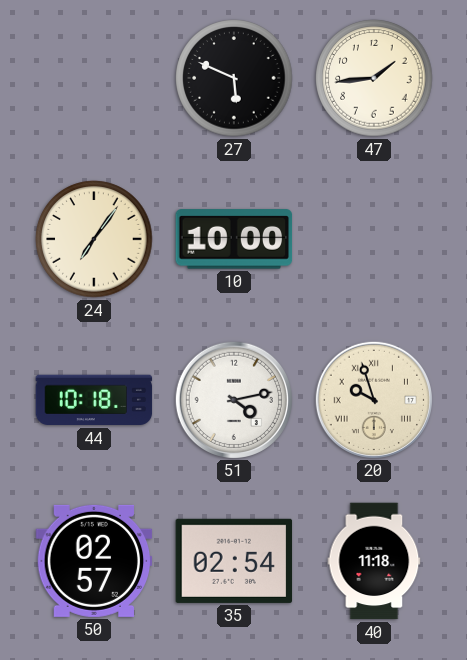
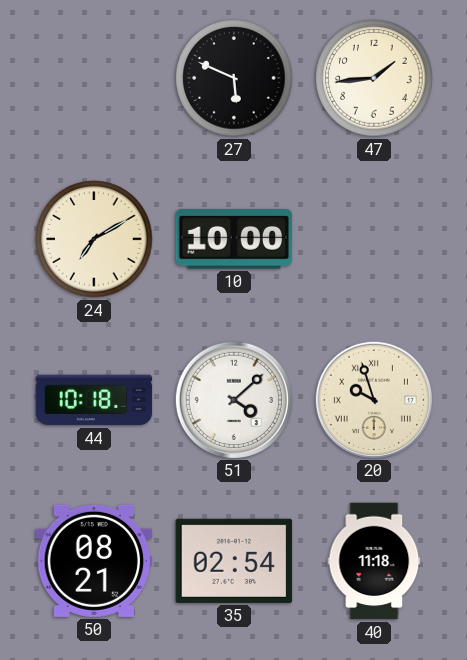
24: 7:06 -> 7:10
51: 4:13 -> 4:08
50: 02:57 -> 08:21
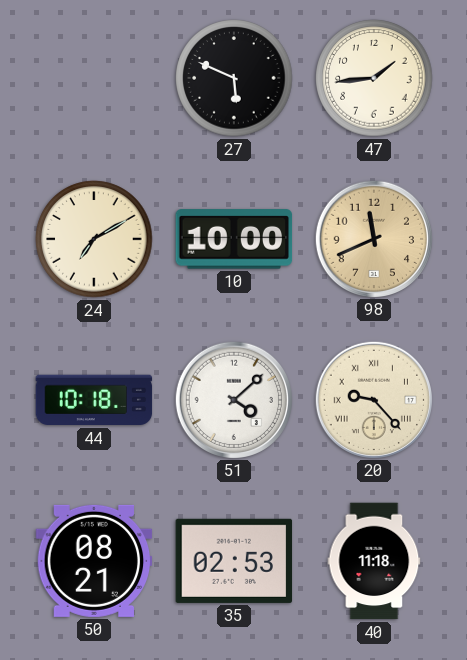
98: none -> 11:41
20: 9:57 -> 9:23
35: 02:54 -> 02:53
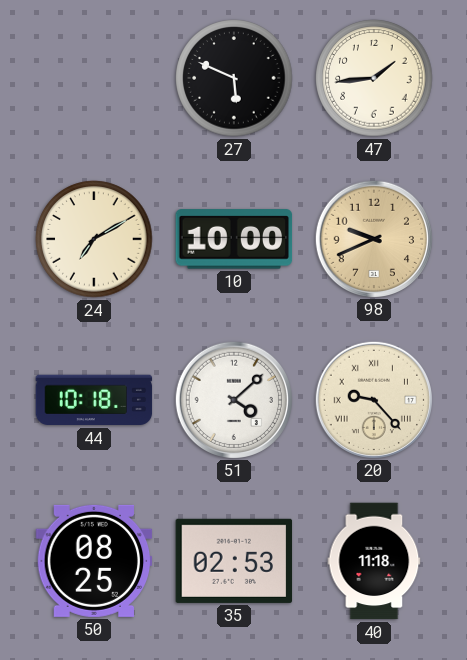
98: 11:41 -> 9:41
50: 08:21 -> 08:25
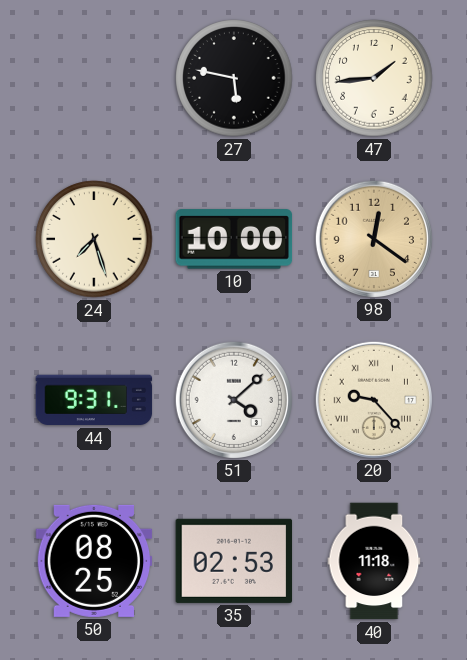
27: 5:49 -> 5:47
24: 7:10 -> 7:27
98: 9:41 -> 12:21
44: 10:18 -> 9:31
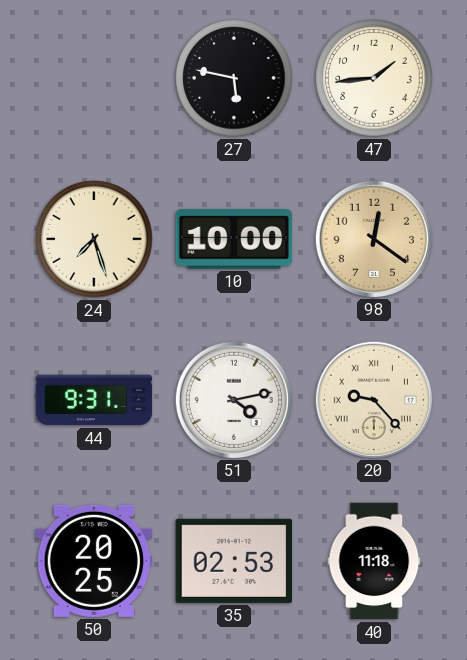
51: 4:08 -> 4:13
50: 08:25 -> 20:25
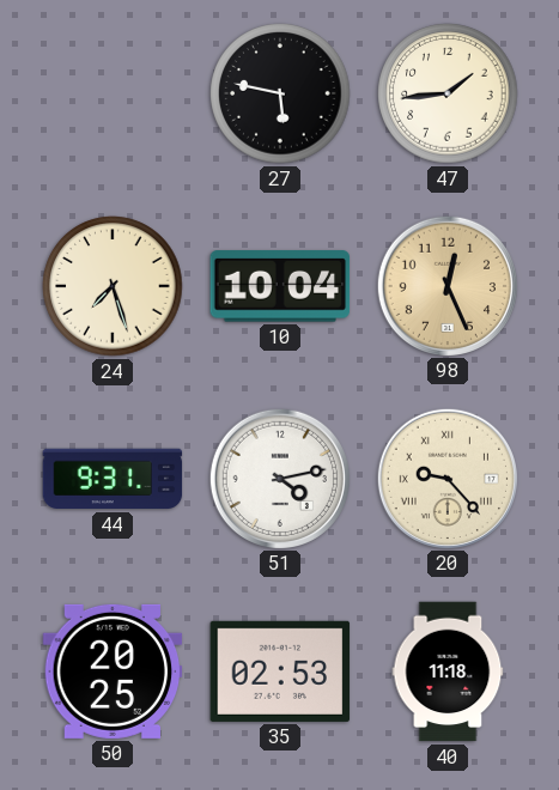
10: 10:00 -> 10:04
98: 12:21 -> 12:26
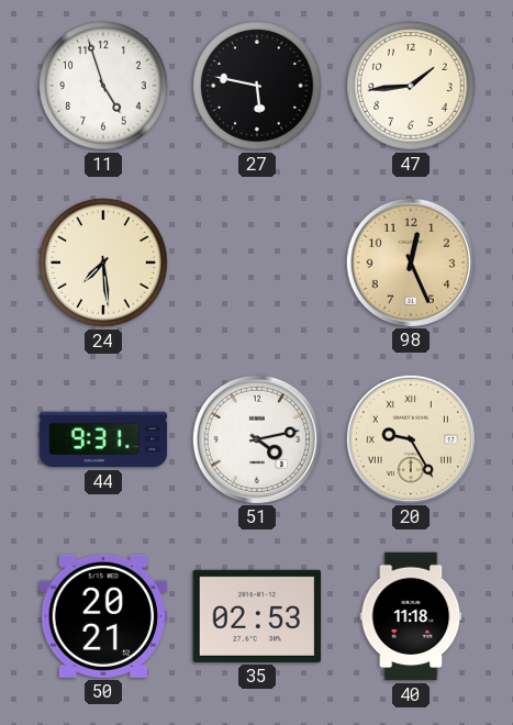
11: none -> 4:57
24: 7:27 -> 7:29
10: 10:04 -> none
20: 9:23 -> 9:25
50: 20:25 -> 20:21
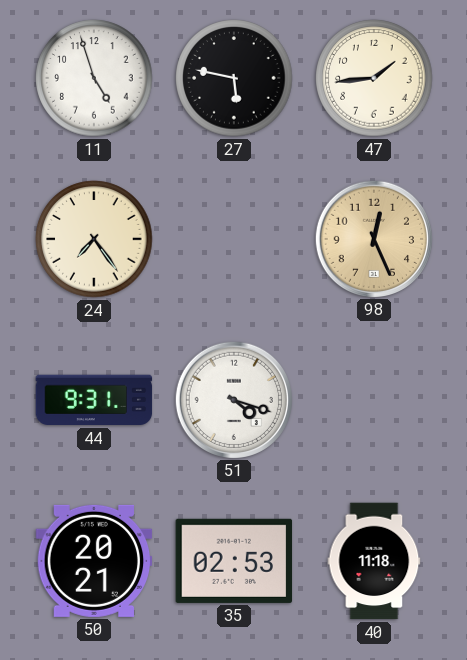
24: 7:29 -> 7:24
51: 4:13 -> 4:18
20: 9:25 -> none
